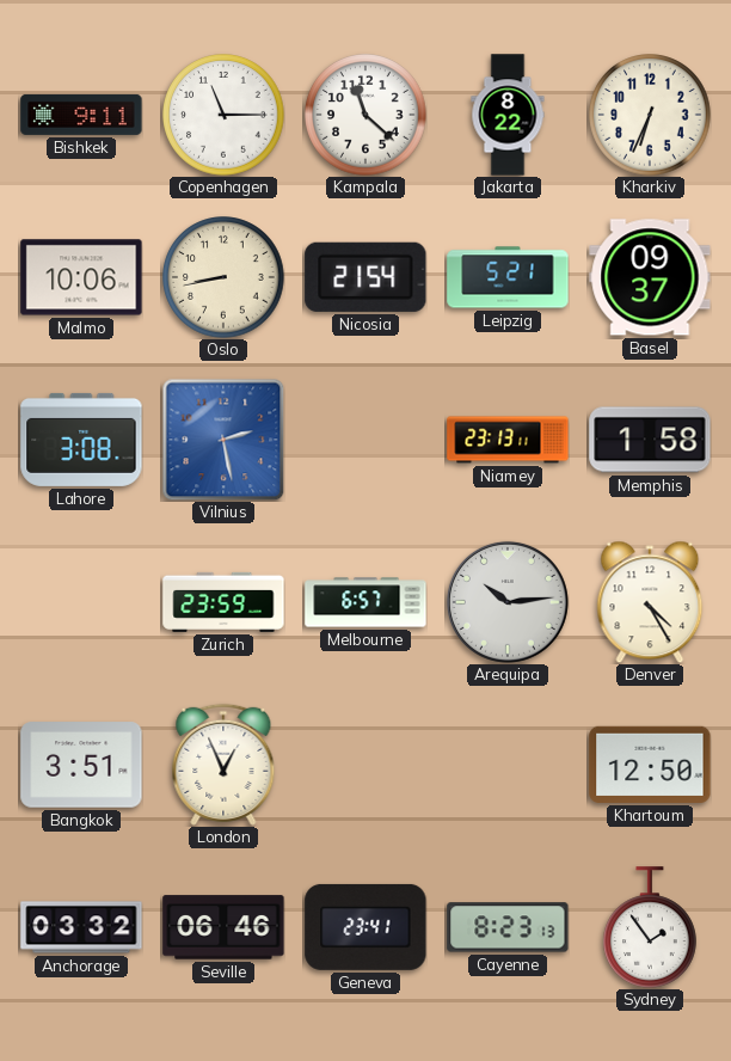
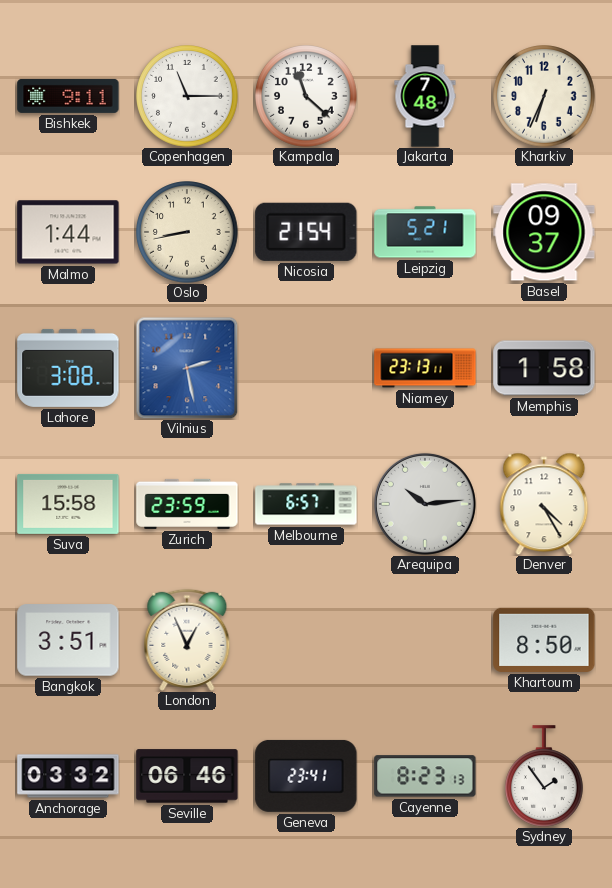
Jakarta: 8:22 -> 7:48
Malmo: 10:06 -> 1:44
Suva: none -> 15:58
Khartoum: 12:50 -> 8:50
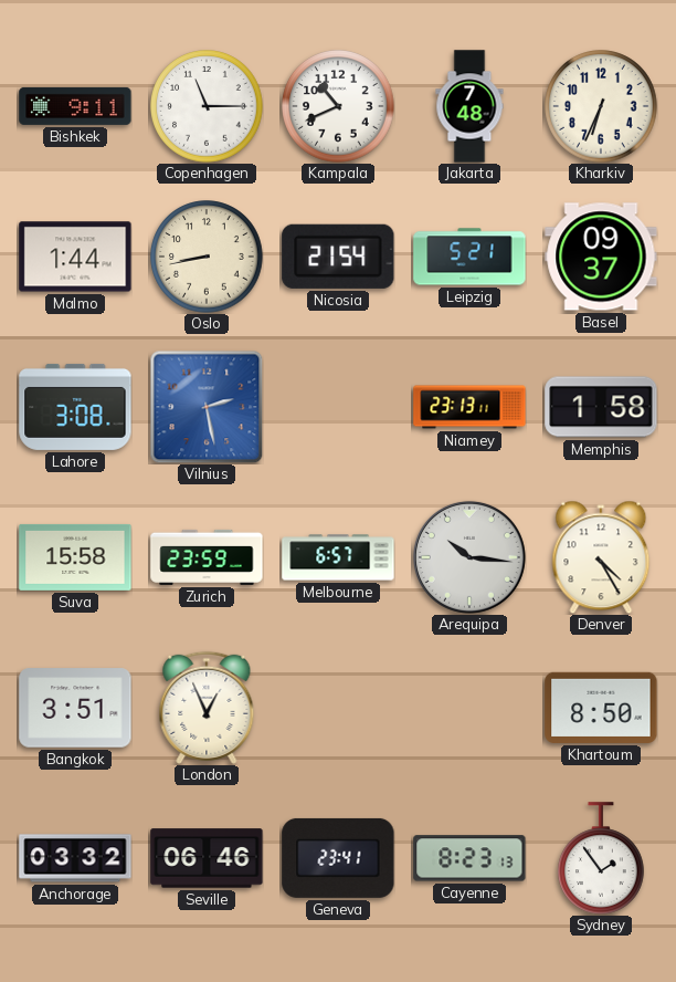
Kampala: 11:22 -> 10:41
Arequipa: 10:14 -> 10:16
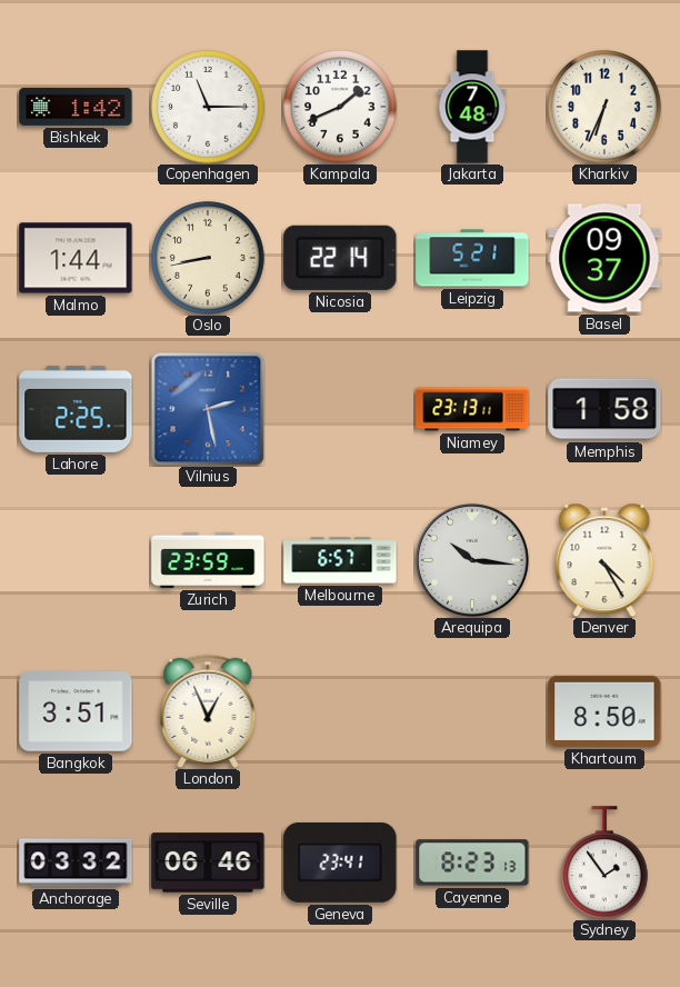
Bishkek: 9:11 -> 1:42
Kampala: 10:41 -> 1:41
Nicosia: 21:54 -> 22:14
Lahore: 3:08 -> 2:25
Suva: 15:58 -> none
